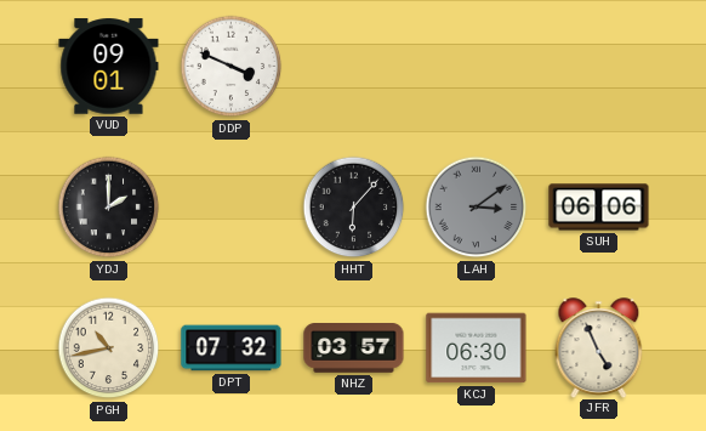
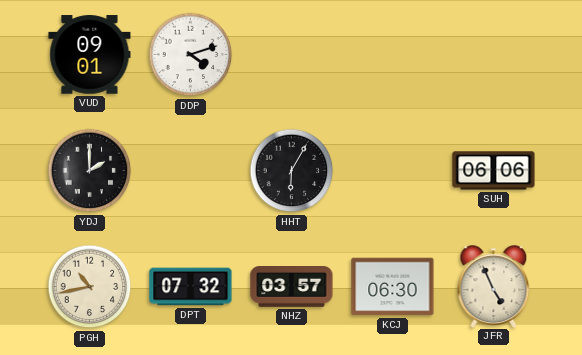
DDP: 3:49 -> 4:12
HHT: 6:07 -> 6:05
LAH: 3:09 -> none
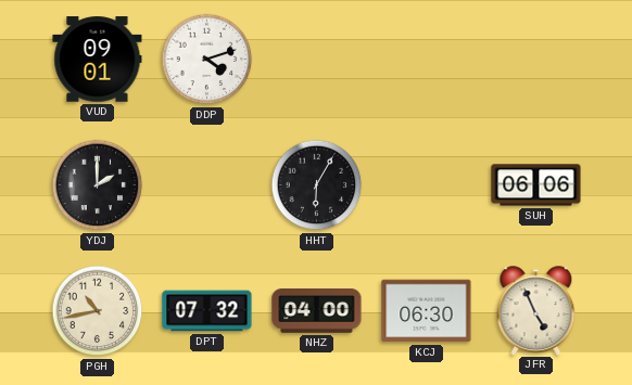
NHZ: 03:57 -> 04:00
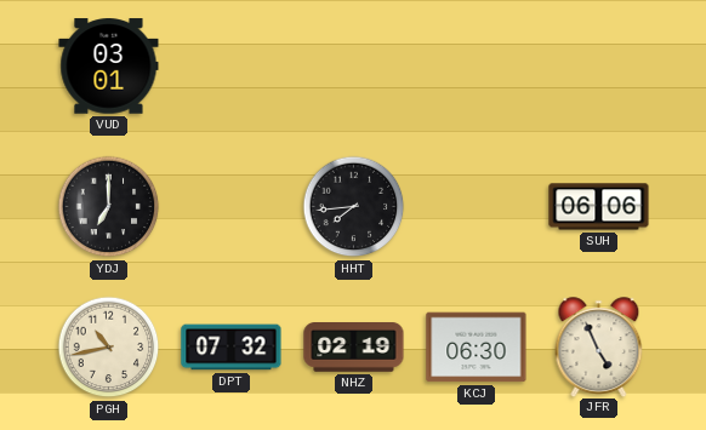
VUD: 09:01 -> 03:01
DDP: 4:12 -> none
YDJ: 2:00 -> 7:00
HHT: 6:05 -> 7:44
NHZ: 04:00 -> 02:19
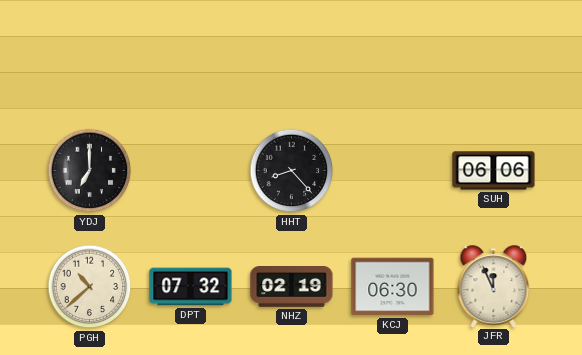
VUD: 03:01 -> none
HHT: 7:44 -> 8:23
PGH: 10:43 -> 10:38
JFR: 4:56 -> 11:56
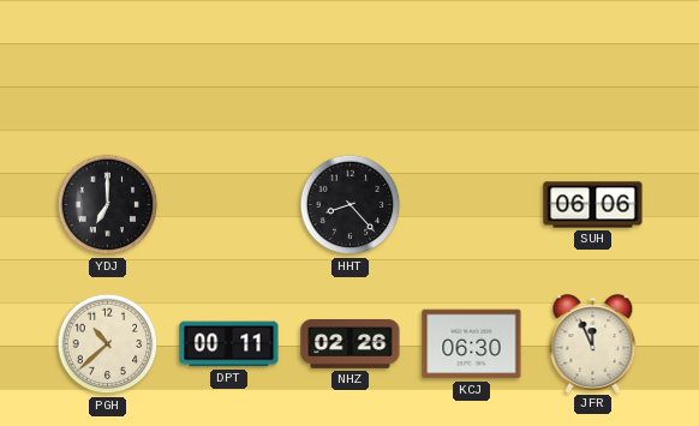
DPT: 07:32 -> 00:11
NHZ: 02:19 -> 02:26
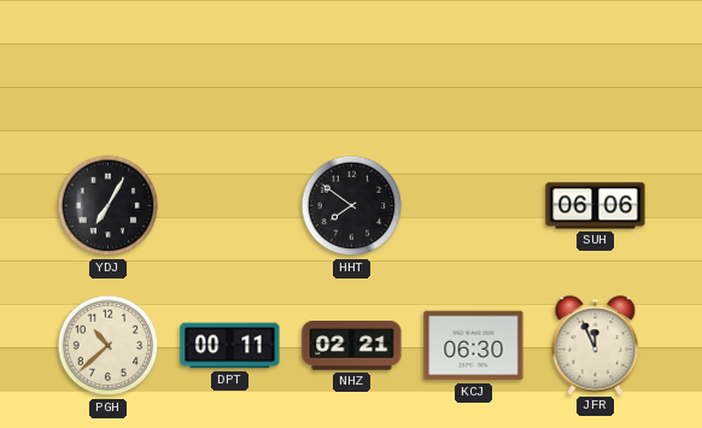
YDJ: 7:00 -> 7:05
HHT: 8:23 -> 7:51
NHZ: 02:26 -> 02:21
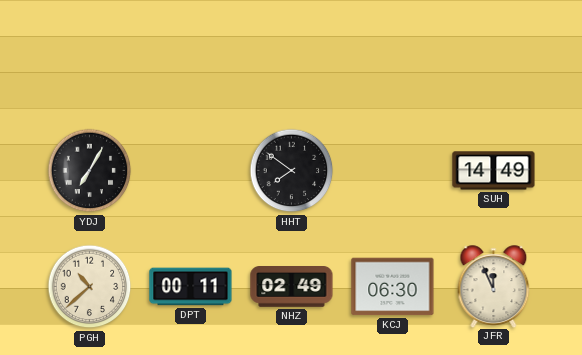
SUH: 06:06 -> 14:49
NHZ: 02:21 -> 02:49
